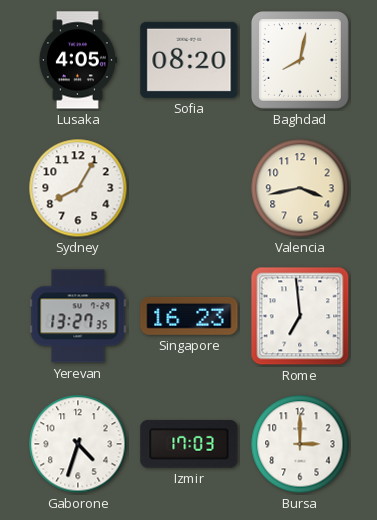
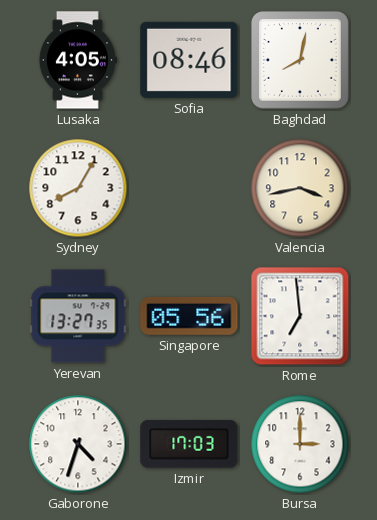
Sofia: 08:20 -> 08:46
Singapore: 16:23 -> 05:56
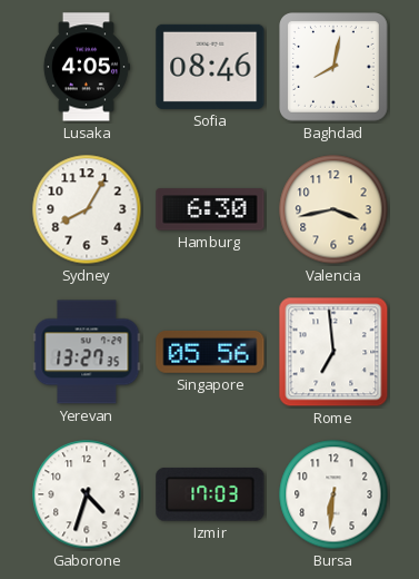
Hamburg: none -> 6:30
Bursa: 3:00 -> 6:31
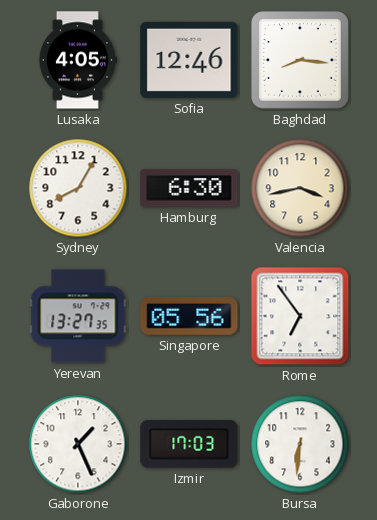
Sofia: 08:46 -> 12:46
Baghdad: 8:02 -> 8:16
Rome: 6:59 -> 6:54
Gaborone: 4:33 -> 1:26
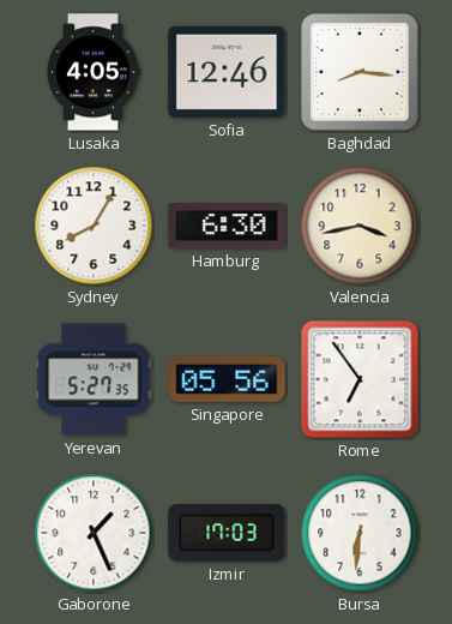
Yerevan: 13:27 -> 5:27
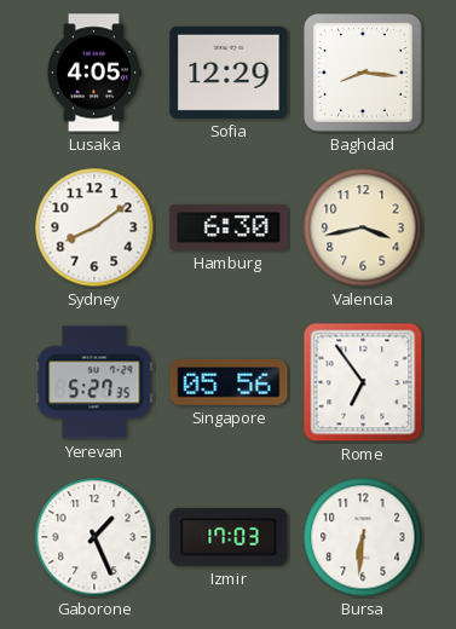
Sofia: 12:46 -> 12:29
Sydney: 8:05 -> 8:09
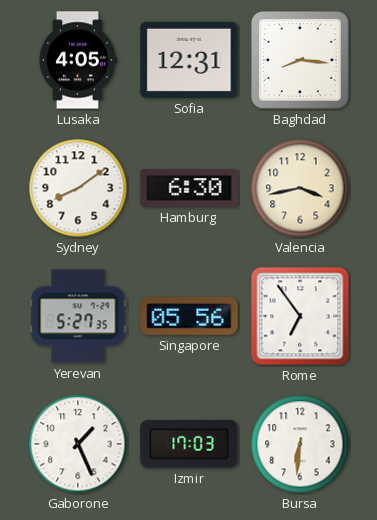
Sofia: 12:29 -> 12:31
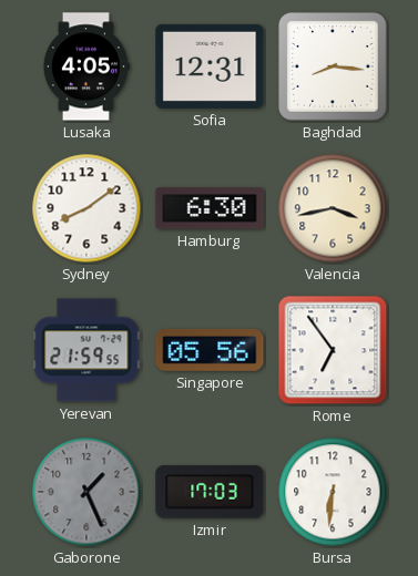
Yerevan: 5:27 -> 21:59
Gaborone dial: white -> grey
